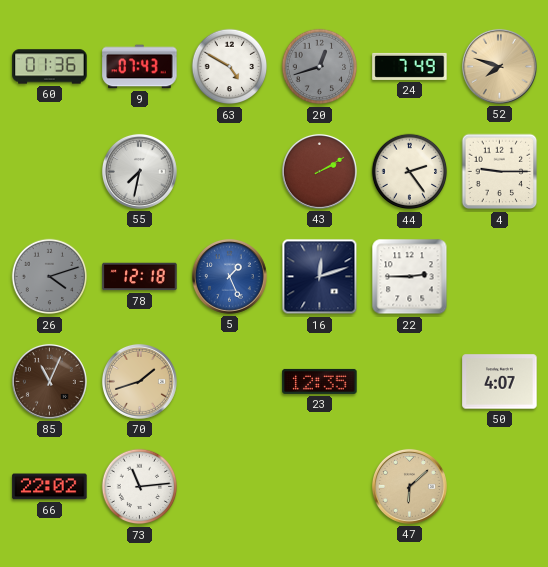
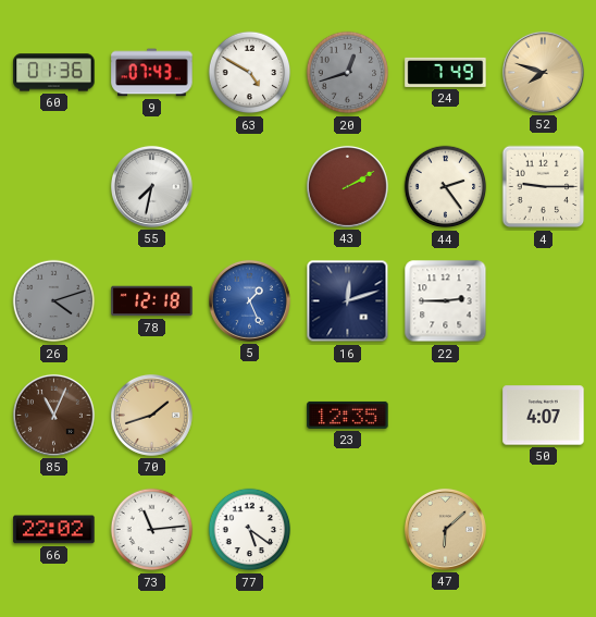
77: none -> 5:21
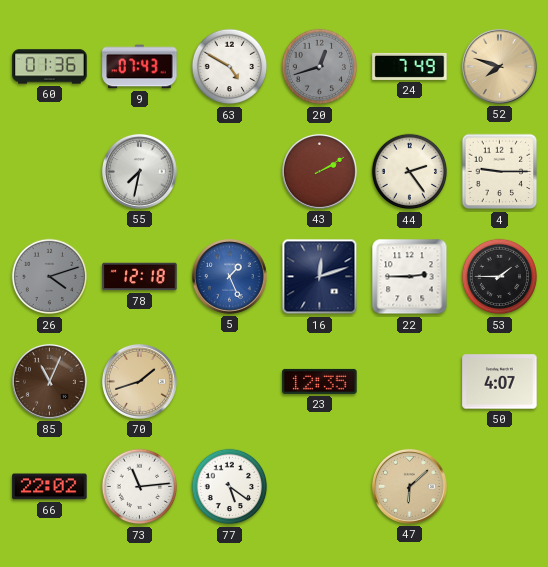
53: none -> 1:45
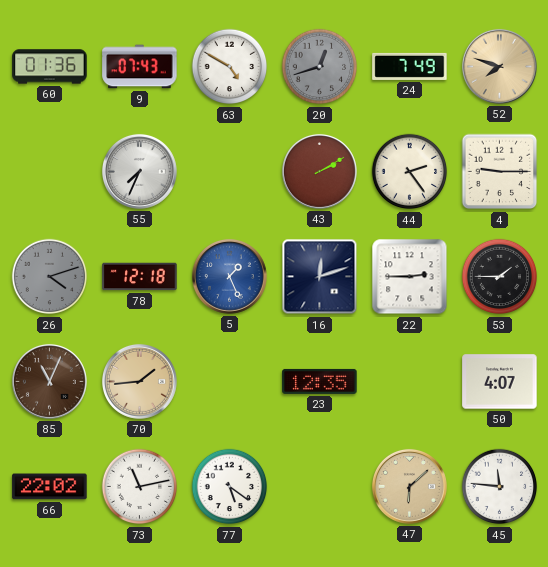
55: 7:32 -> 7:34
70: 1:42 -> 1:44
73: 11:14 -> 11:13
45: none -> 11:46
